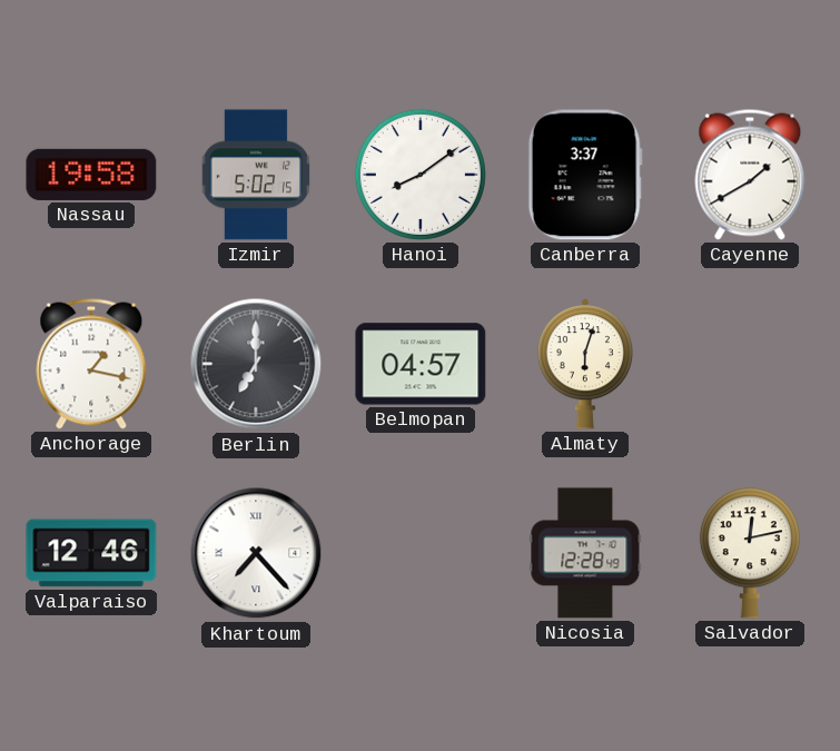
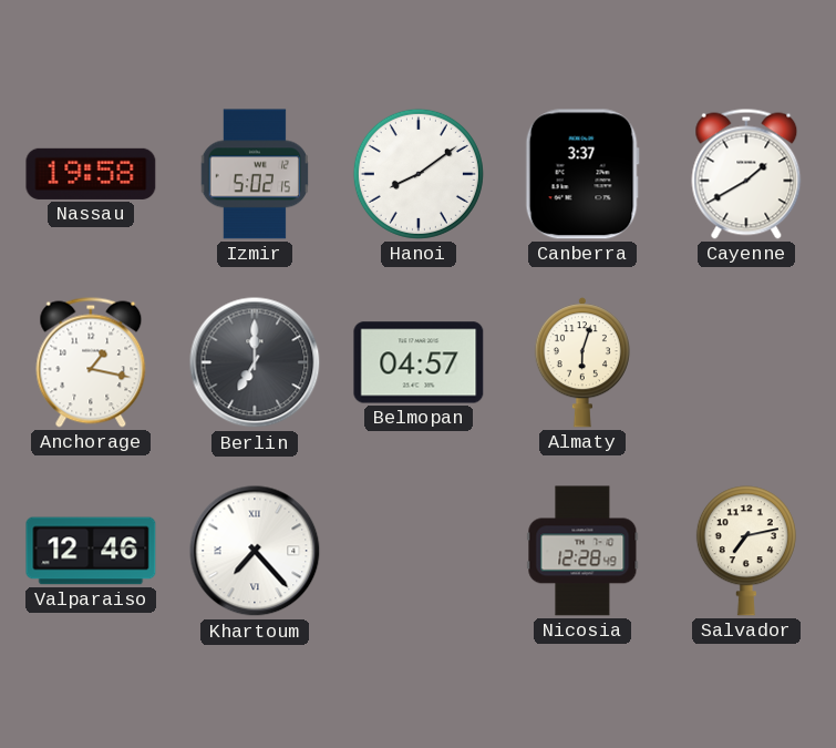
Salvador: 12:13 -> 7:13
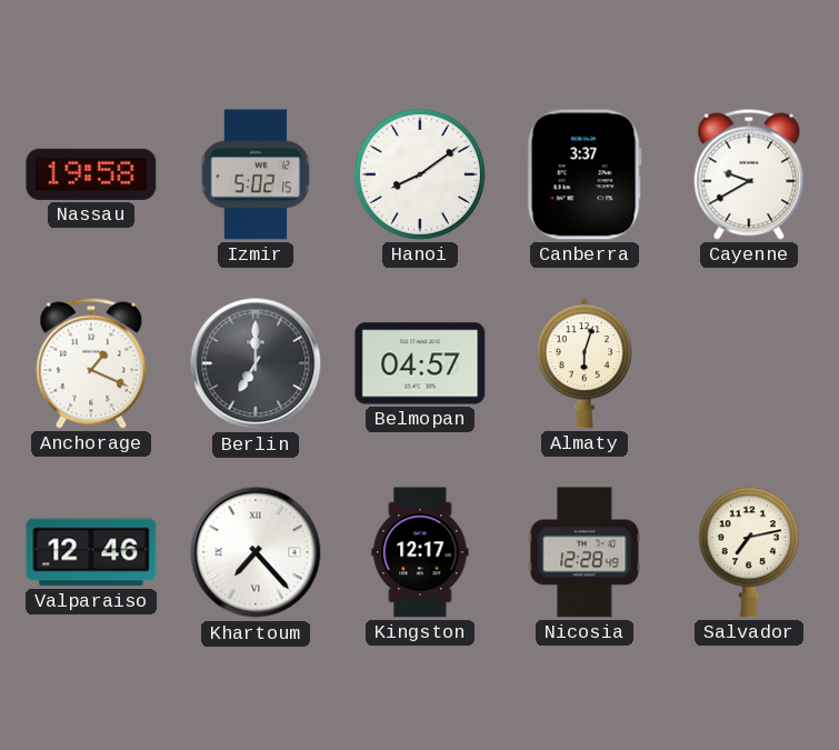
Cayenne: 1:40 -> 9:40
Anchorage: 1:17 -> 1:19
Kingston: none -> 12:17
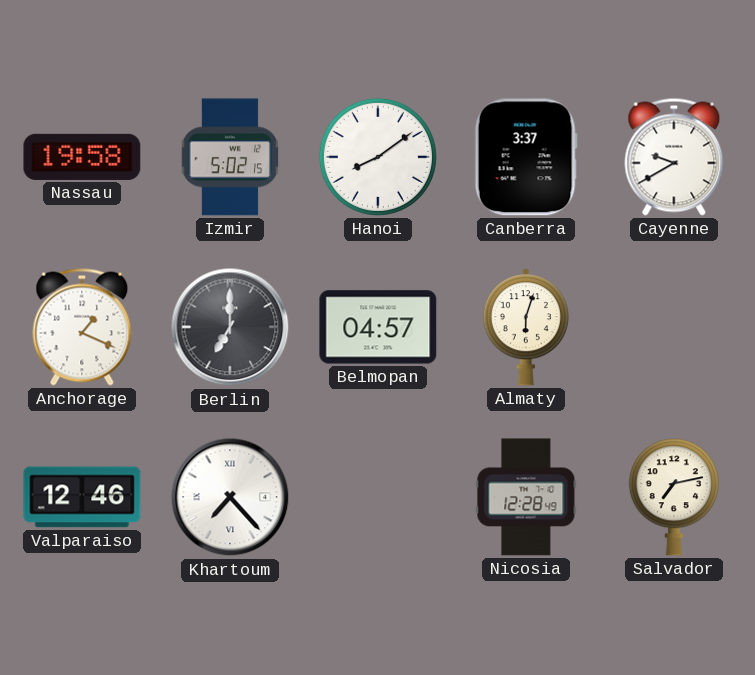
Kingston: 12:17 -> none
